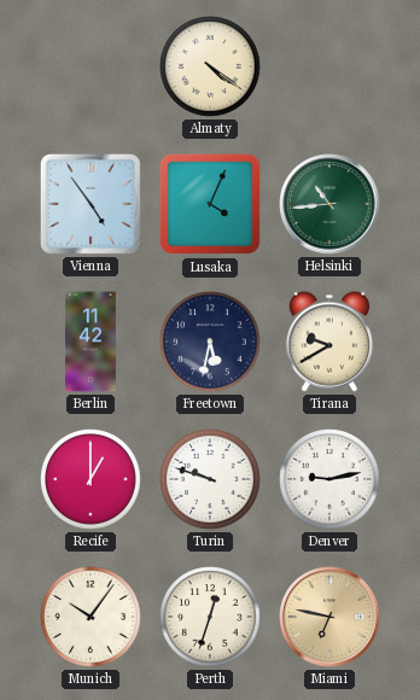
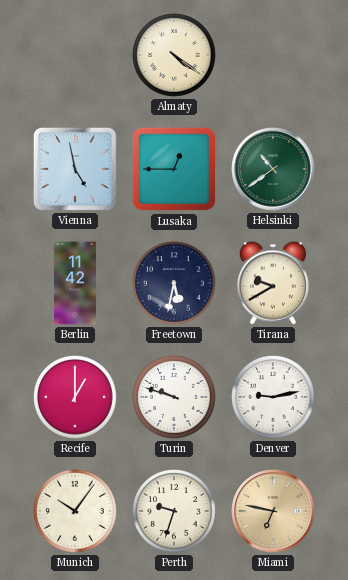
Vienna: 4:54 -> 4:58
Lusaka: 4:04 -> 12:45
Helsinki: 10:44 -> 10:39
Perth: 12:33 -> 9:33
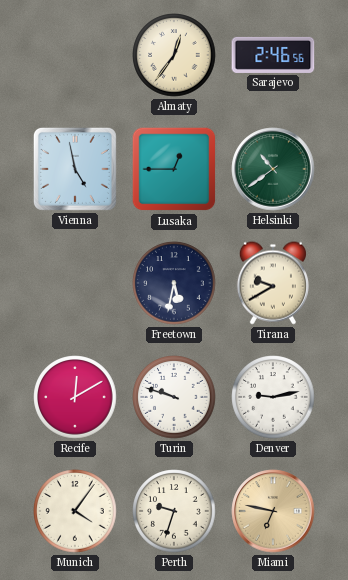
Almaty: 4:21 -> 12:36
Sarajevo: none -> 2:46
Berlin: 11:42 -> none
Recife: 1:00 -> 12:10
Munich: 10:06 -> 4:06
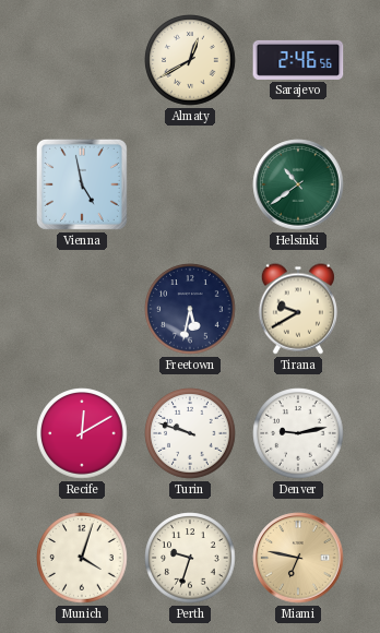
Almaty: 12:36 -> 12:40
Lusaka: 12:45 -> none
Munich: 4:06 -> 4:03
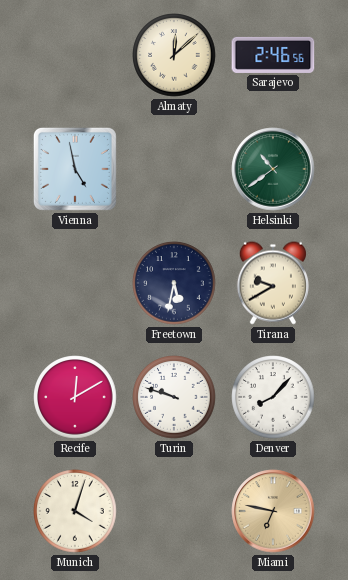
Almaty: 12:40 -> 12:08
Denver: 9:13 -> 8:07
Perth: 9:33 -> none
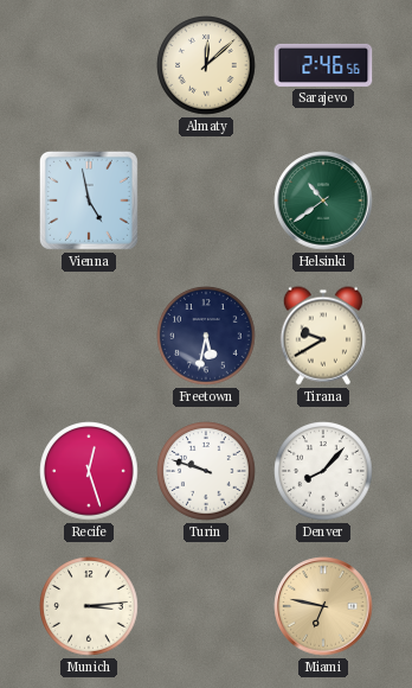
Recife: 12:10 -> 12:27
Munich: 4:03 -> 3:14
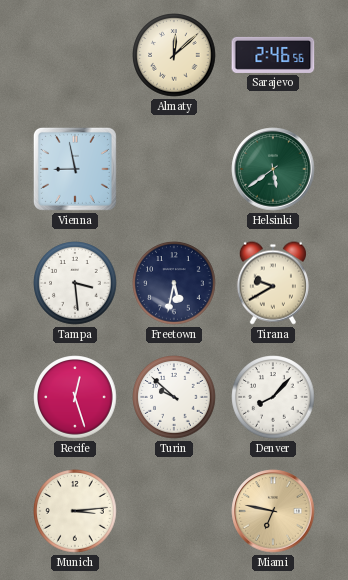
Vienna: 4:58 -> 8:58
Helsinki: 10:39 -> 5:39
Tampa: none -> 3:29
Turin: 9:48 -> 9:52
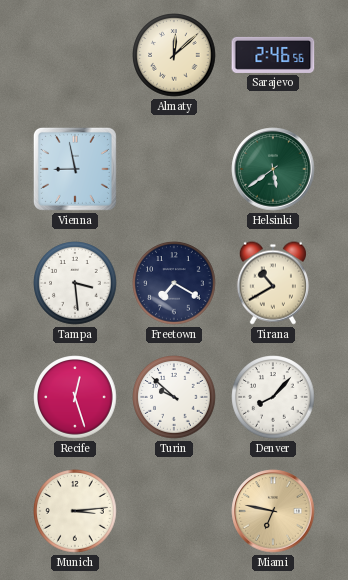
Freetown: 5:32 -> 7:20
Tirana: 9:40 -> 10:40
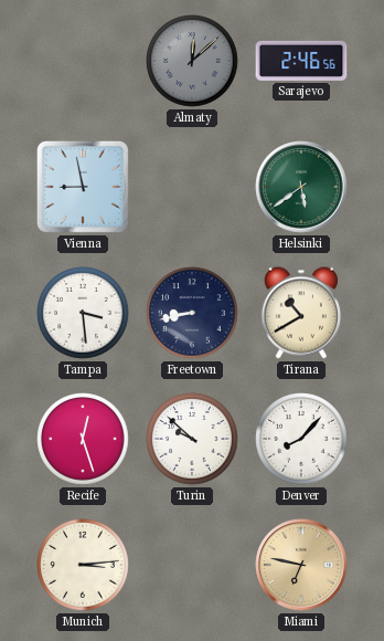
Almaty dial: cream -> grey
Freetown: 7:20 -> 8:43
